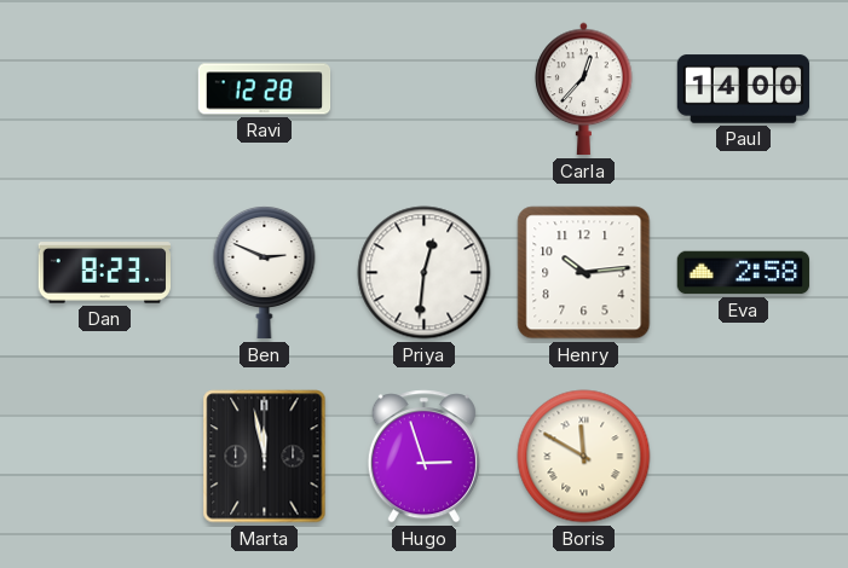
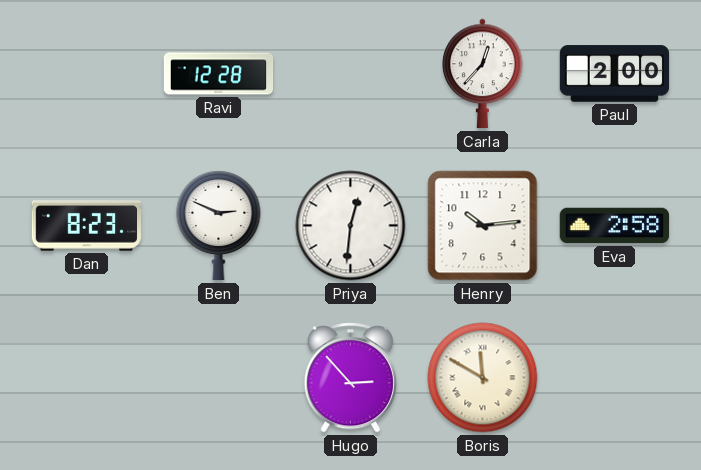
Paul: 14:00 -> 2:00
Marta: 11:58 -> none
Hugo: 2:57 -> 2:53
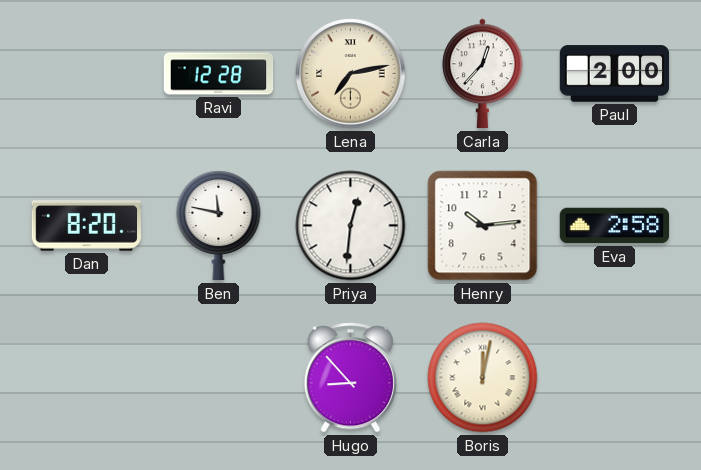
Lena: none -> 7:13
Dan: 8:23 -> 8:20
Ben: 2:49 -> 11:47
Hugo: 2:53 -> 8:53
Boris: 11:50 -> 12:02
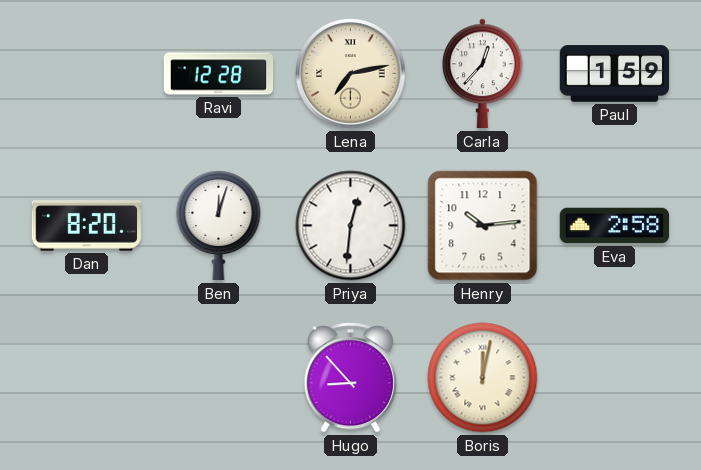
Paul: 2:00 -> 1:59
Ben: 11:47 -> 12:03
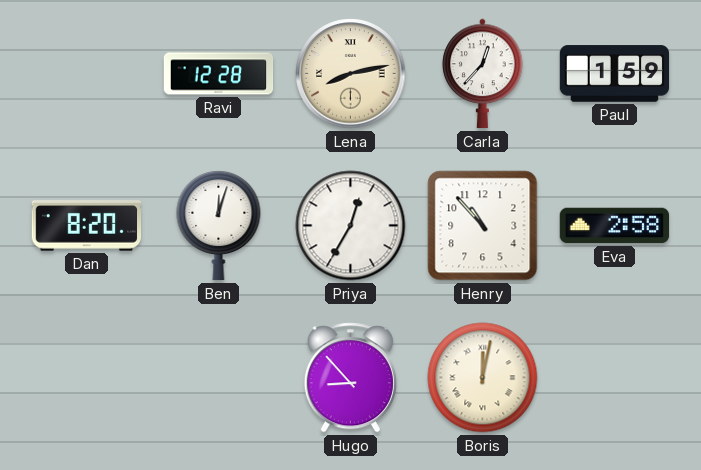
Lena: 7:13 -> 8:13
Priya: 12:31 -> 12:35
Henry: 10:14 -> 10:53
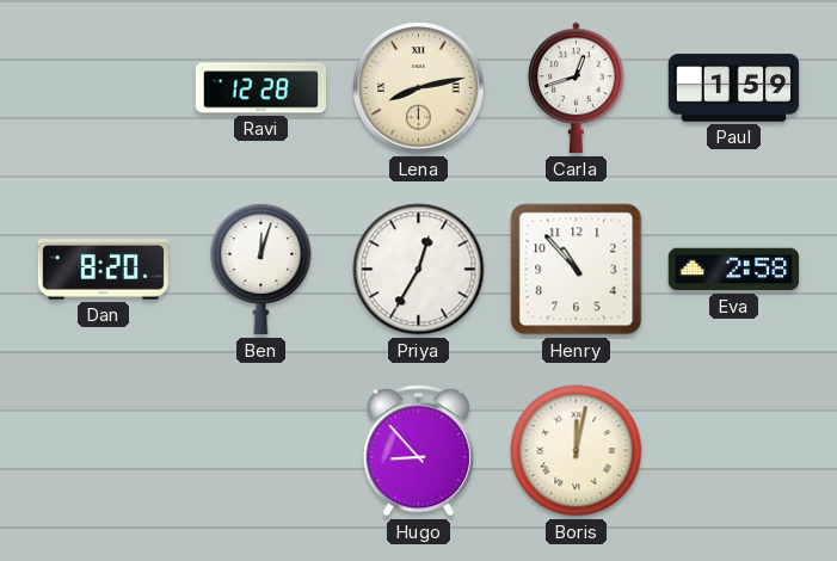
Carla: 12:37 -> 12:42
